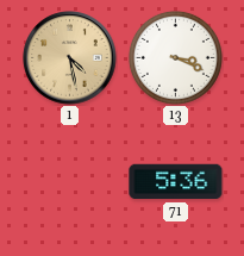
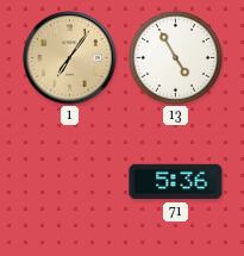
1: 4:28 -> 7:06
13: 3:19 -> 4:55
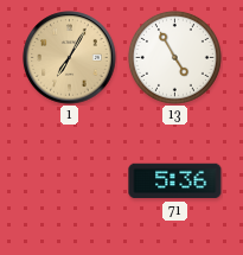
1: 7:06 -> 7:05
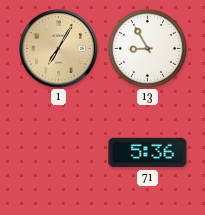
13: 4:55 -> 8:55
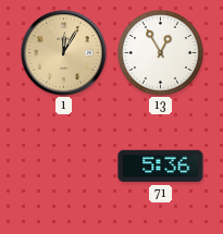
1: 7:05 -> 12:05
13: 8:55 -> 12:55
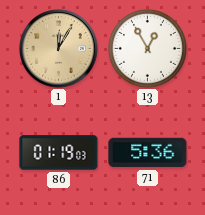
86: none -> 01:19
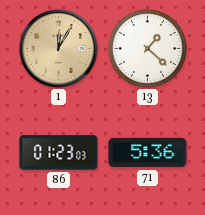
13: 12:55 -> 1:22
86: 01:19 -> 01:23
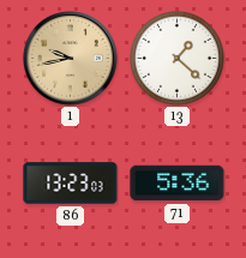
1: 12:05 -> 9:43
86: 01:23 -> 13:23
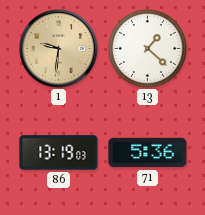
1: 9:43 -> 9:31
86: 13:23 -> 13:19
